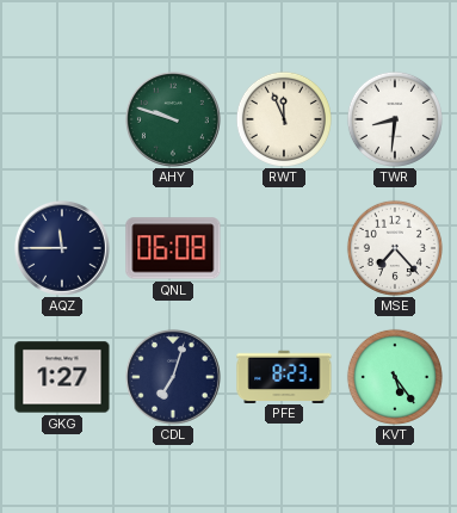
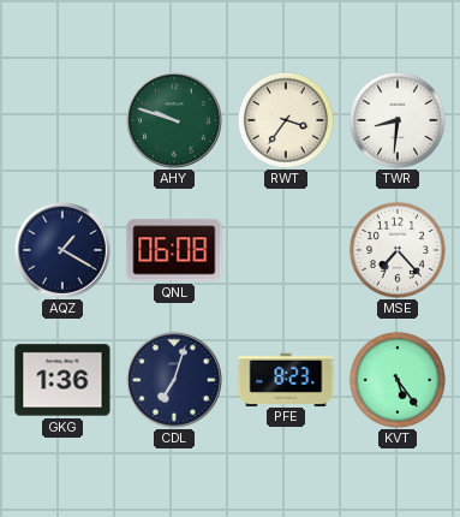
RWT: 11:56 -> 3:36
AQZ: 11:45 -> 1:20
GKG: 1:27 -> 1:36
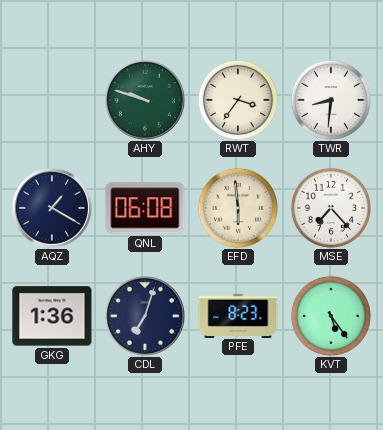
EFD: none -> 5:59
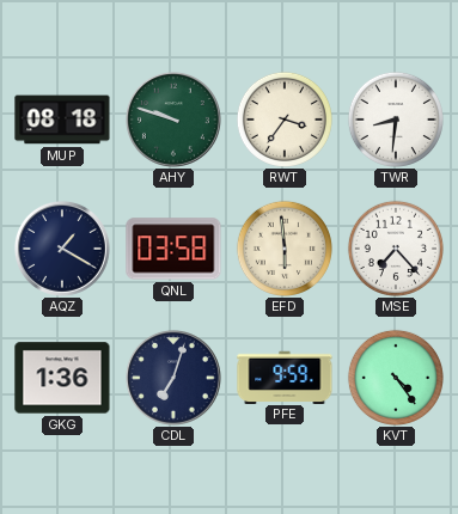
MUP: none -> 08:18
QNL: 06:08 -> 03:58
PFE: 8:23 -> 9:59
KVT: 5:24 -> 4:24
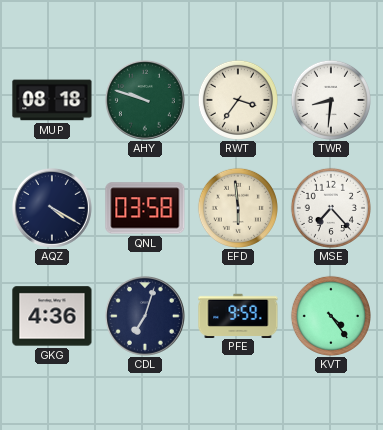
AQZ: 1:20 -> 4:20
GKG: 1:36 -> 4:36
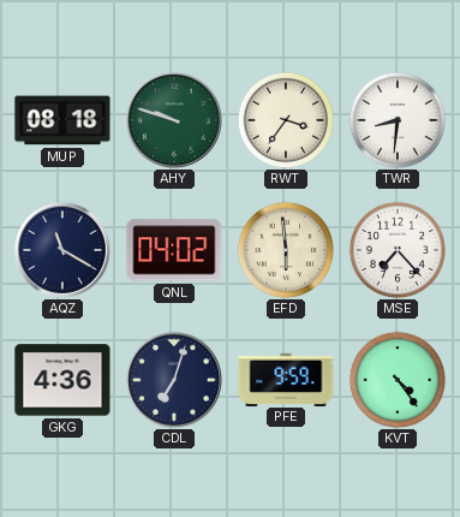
AQZ: 4:20 -> 11:20
QNL: 03:58 -> 04:02
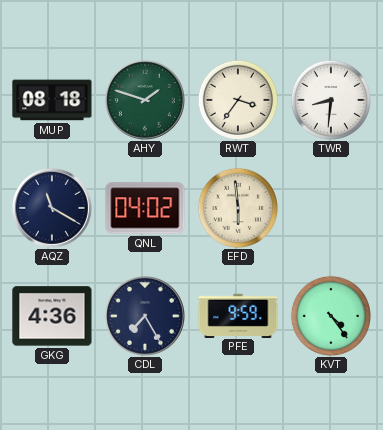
AHY: 9:48 -> 1:48
MSE: 7:23 -> none
CDL: 7:03 -> 7:25
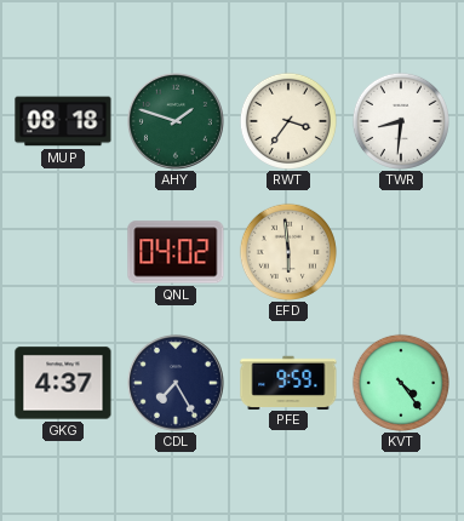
AQZ: 11:20 -> none
GKG: 4:36 -> 4:37
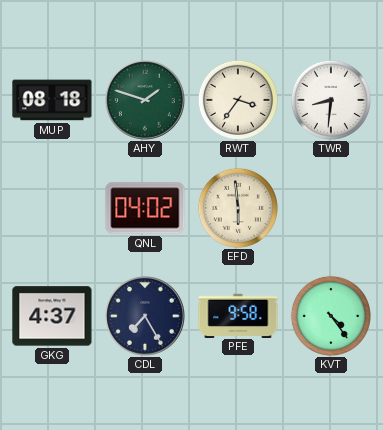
PFE: 9:59 -> 9:58
